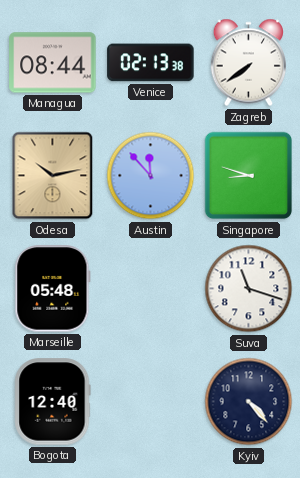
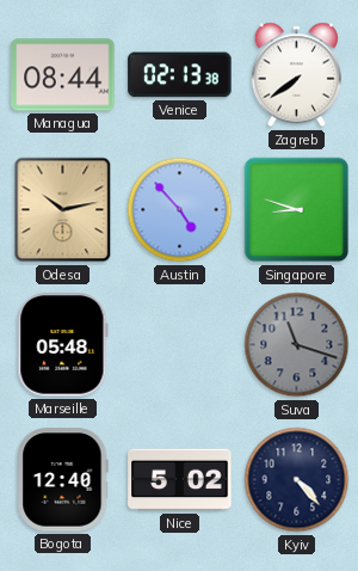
Austin: 11:53 -> 4:53
Suva dial: white -> grey
Nice: none -> 5:02
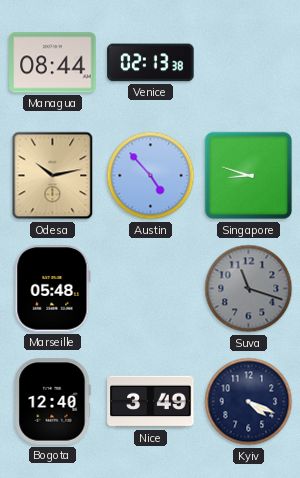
Zagreb: 7:39 -> none
Nice: 5:02 -> 3:49
Kyiv: 4:23 -> 4:19
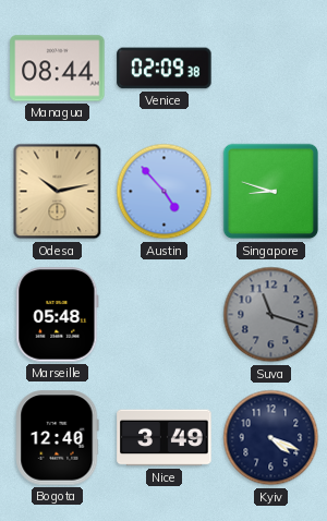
Venice: 02:13 -> 02:09
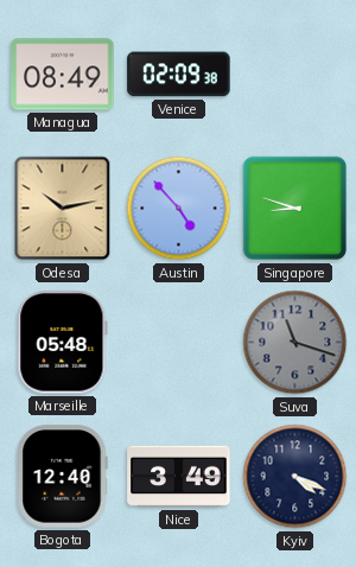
Managua: 08:44 -> 08:49
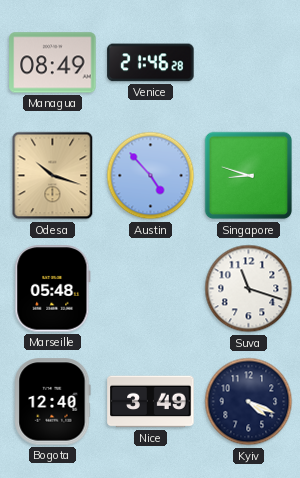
Venice: 02:09 -> 21:46
Odesa: 10:13 -> 10:18
Suva dial: grey -> white
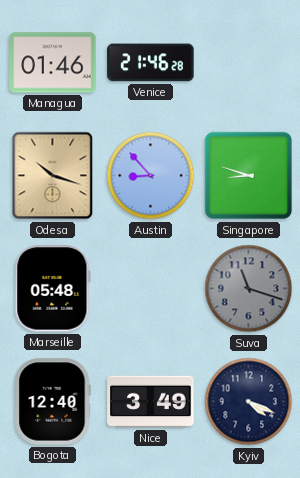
Managua: 08:49 -> 01:46
Austin: 4:53 -> 8:53
Suva dial: white -> grey
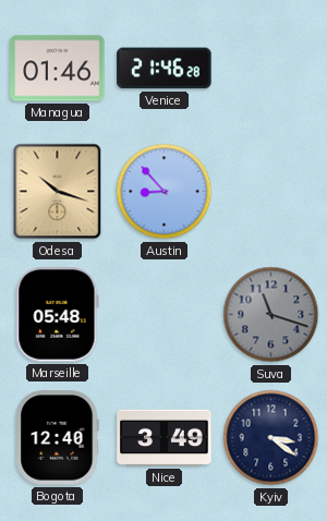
Singapore: 8:48 -> none
Kyiv: 4:19 -> 3:21
